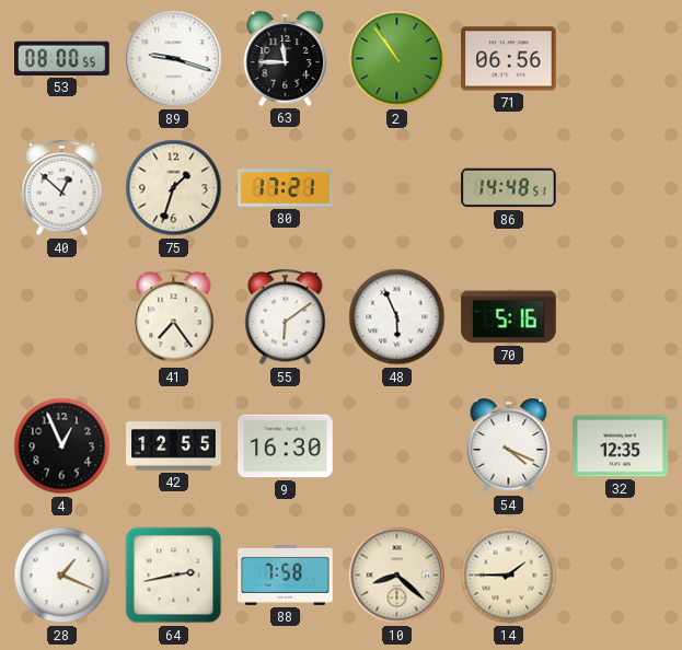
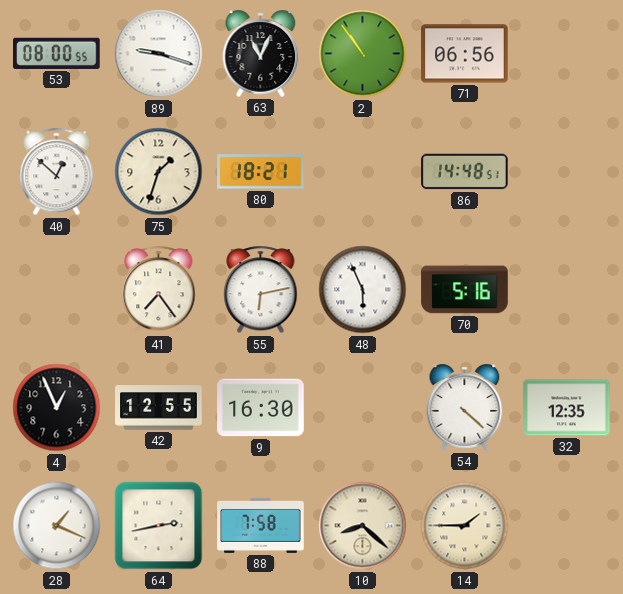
63: 11:45 -> 11:04
80: 17:21 -> 18:21
55: 6:09 -> 6:13
54: 4:19 -> 4:22
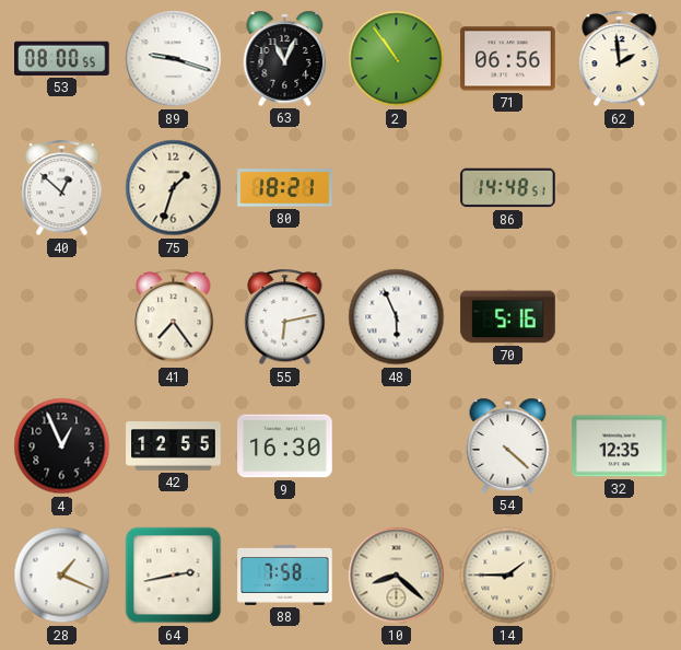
62: none -> 1:59
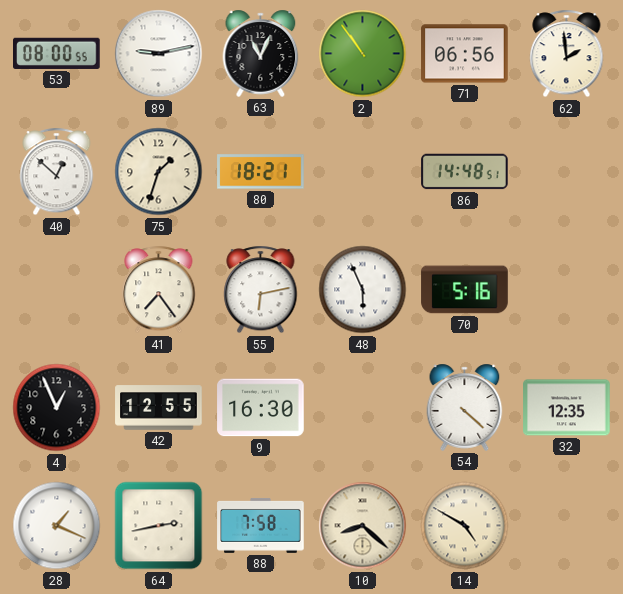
89: 9:18 -> 9:13
14: 1:45 -> 4:50
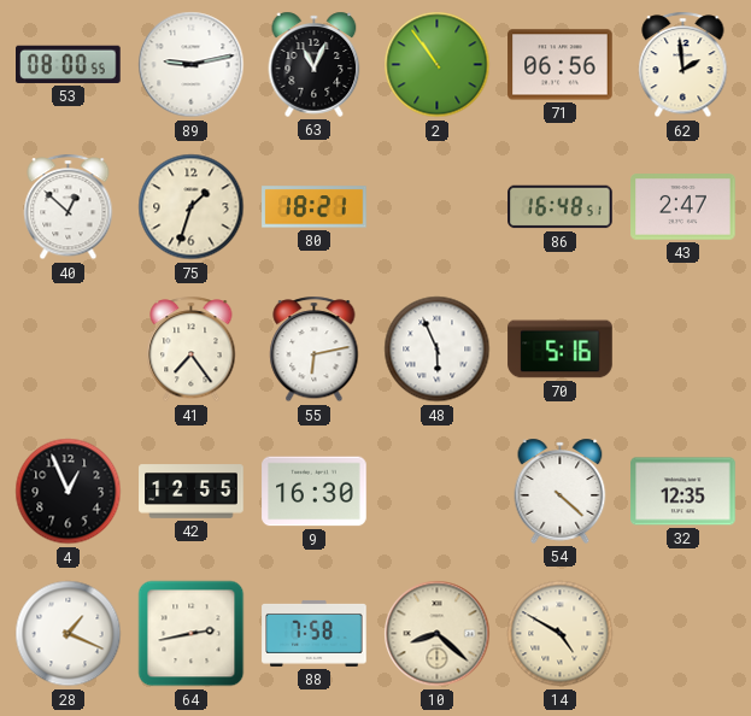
86: 14:48 -> 16:48
43: none -> 2:47
